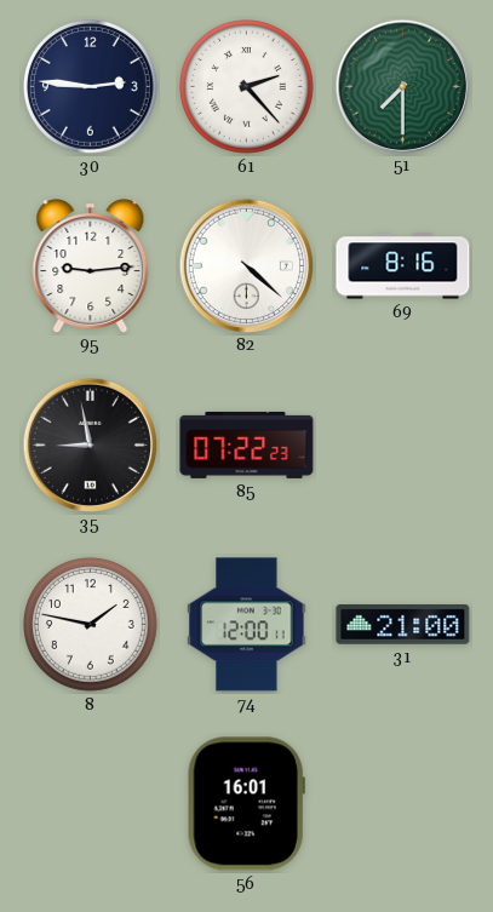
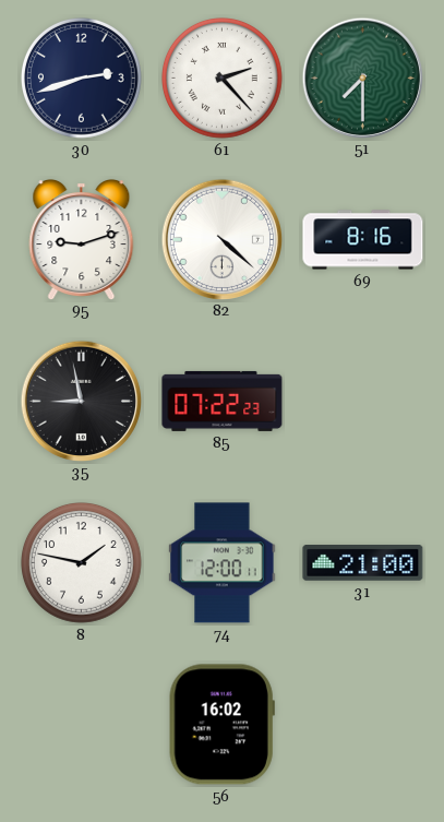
30: 2:46 -> 2:42
95: 9:14 -> 9:12
56: 16:01 -> 16:02
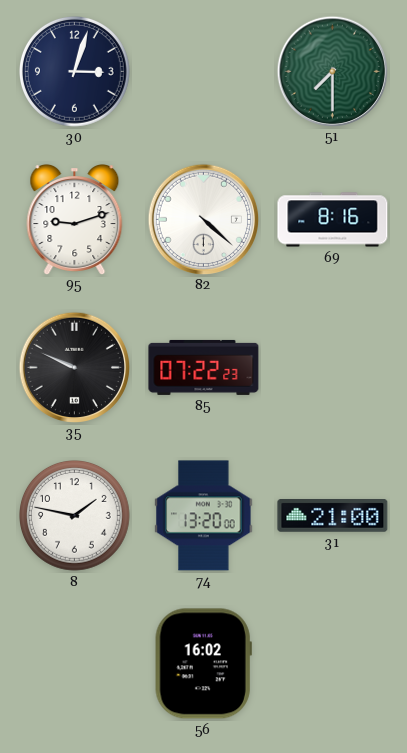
30: 2:42 -> 3:03
61: 2:23 -> none
35: 8:58 -> 9:49
74: 12:00 -> 13:20
